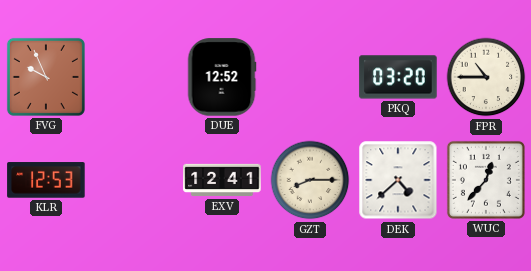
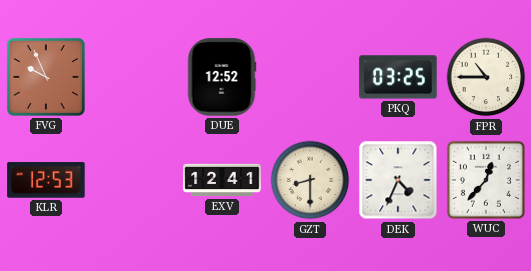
PKQ: 03:20 -> 03:25
GZT: 8:15 -> 8:30
DEK: 4:38 -> 4:34
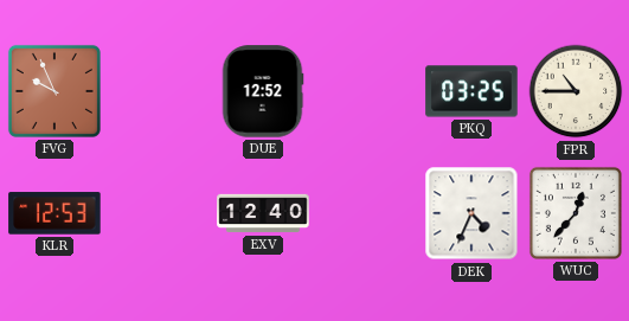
EXV: 12:41 -> 12:40
GZT: 8:30 -> none
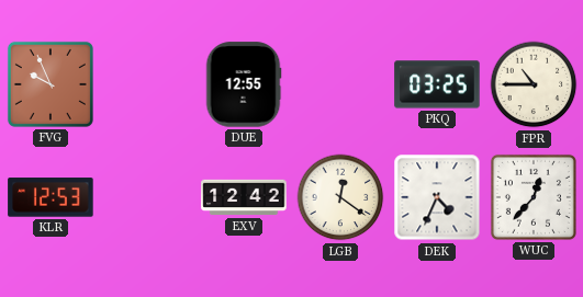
DUE: 12:52 -> 12:55
EXV: 12:40 -> 12:42
LGB: none -> 12:21
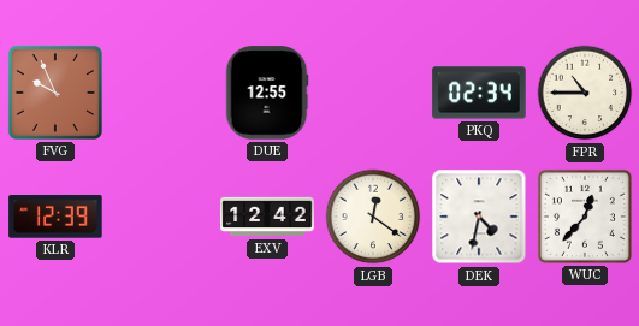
PKQ: 03:25 -> 02:34
KLR: 12:53 -> 12:39
DEK: 4:34 -> 4:32
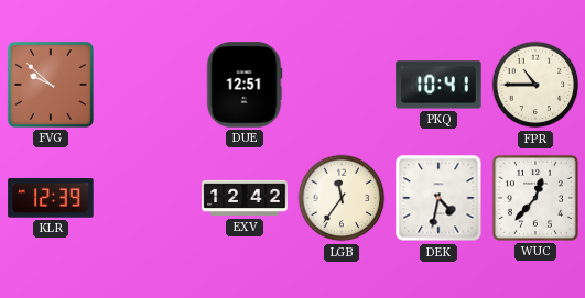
FVG: 9:56 -> 9:52
DUE: 12:55 -> 12:51
PKQ: 02:34 -> 10:41
LGB: 12:21 -> 11:36
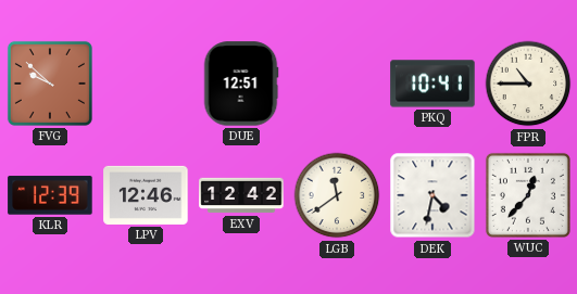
LPV: none -> 12:46
LGB: 11:36 -> 11:39
